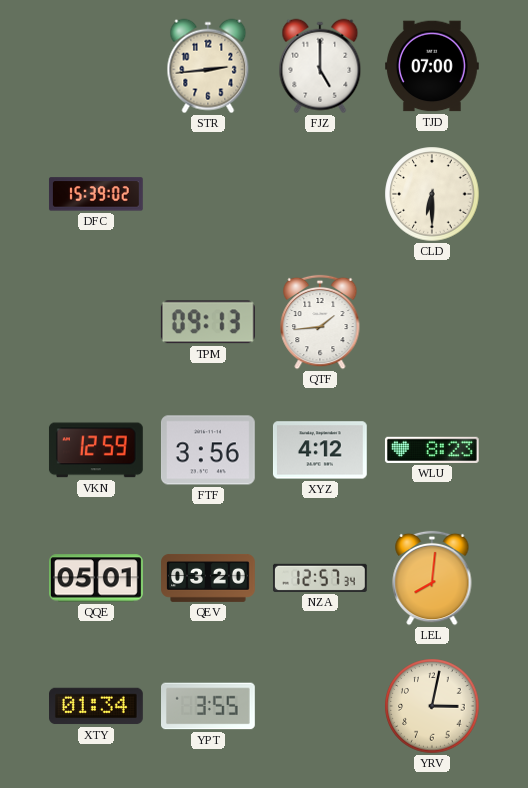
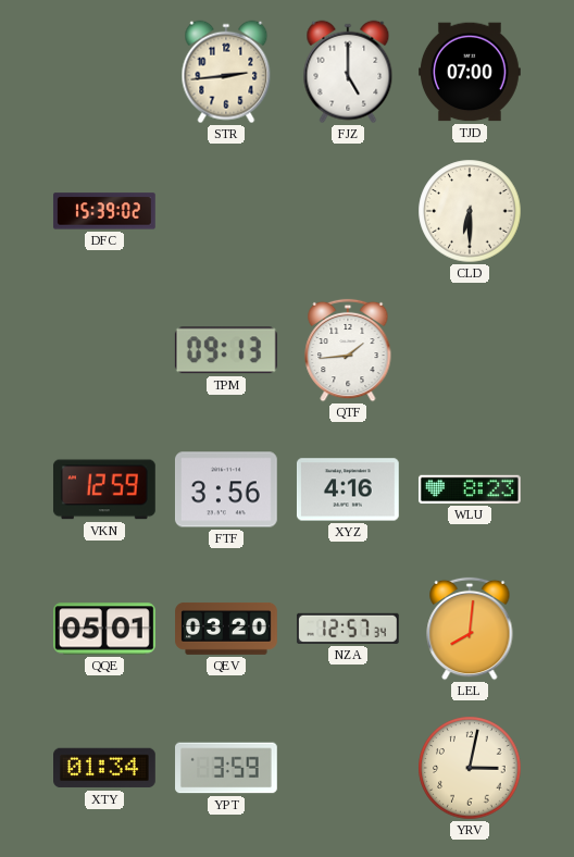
XYZ: 4:12 -> 4:16
YPT: 3:55 -> 3:59
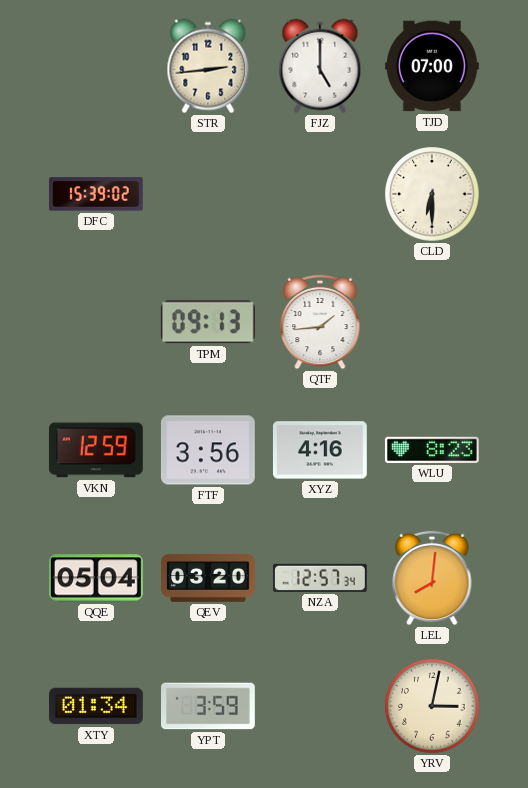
QQE: 05:01 -> 05:04
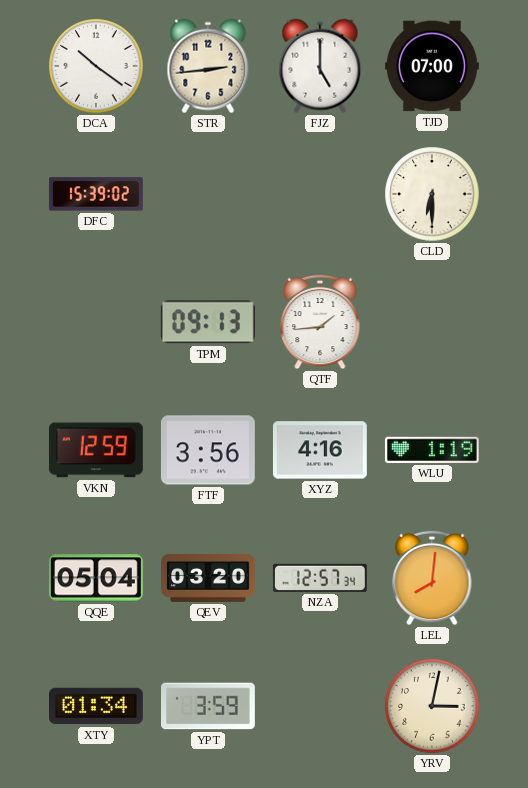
DCA: none -> 10:21
WLU: 8:23 -> 1:19
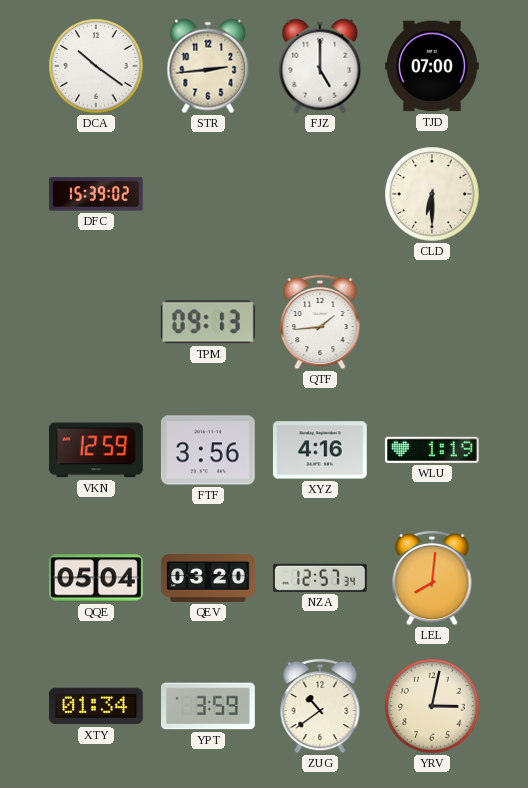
ZUG: none -> 10:39
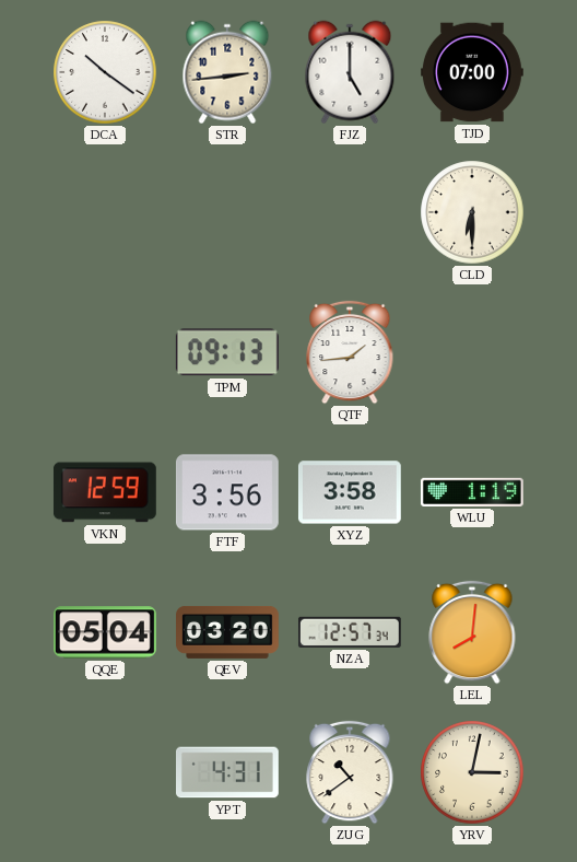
DFC: 15:39 -> none
XYZ: 4:16 -> 3:58
XTY: 01:34 -> none
YPT: 3:59 -> 4:31
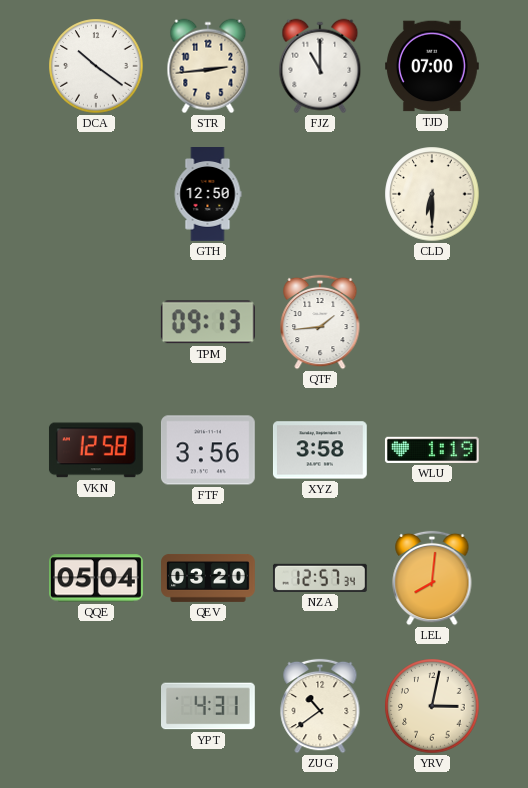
FJZ: 5:00 -> 11:00
GTH: none -> 12:50
VKN: 12:59 -> 12:58
